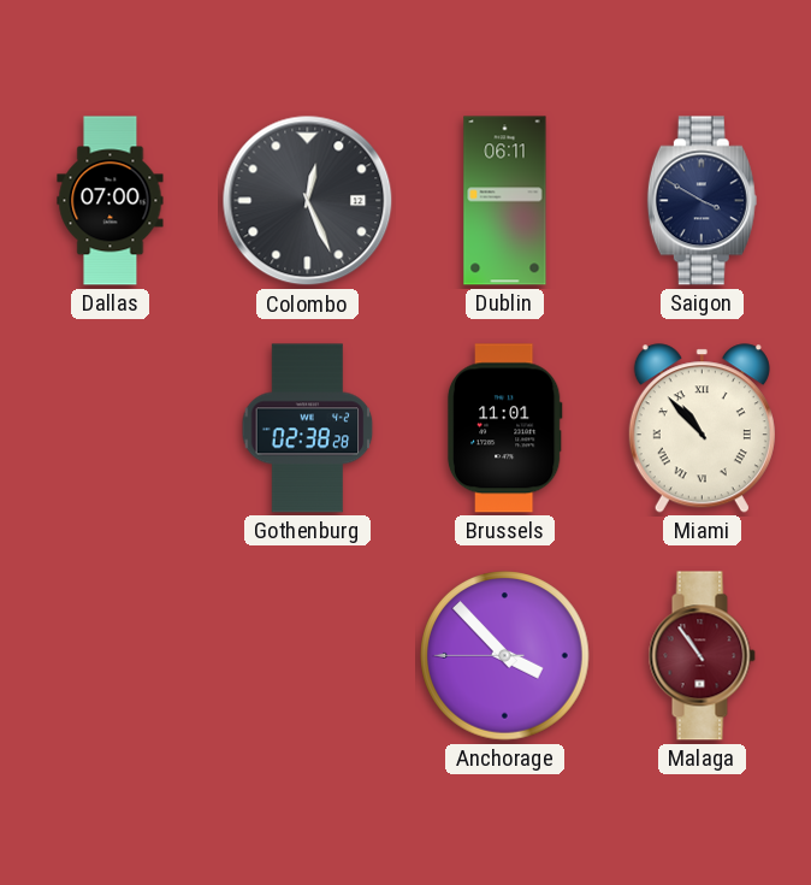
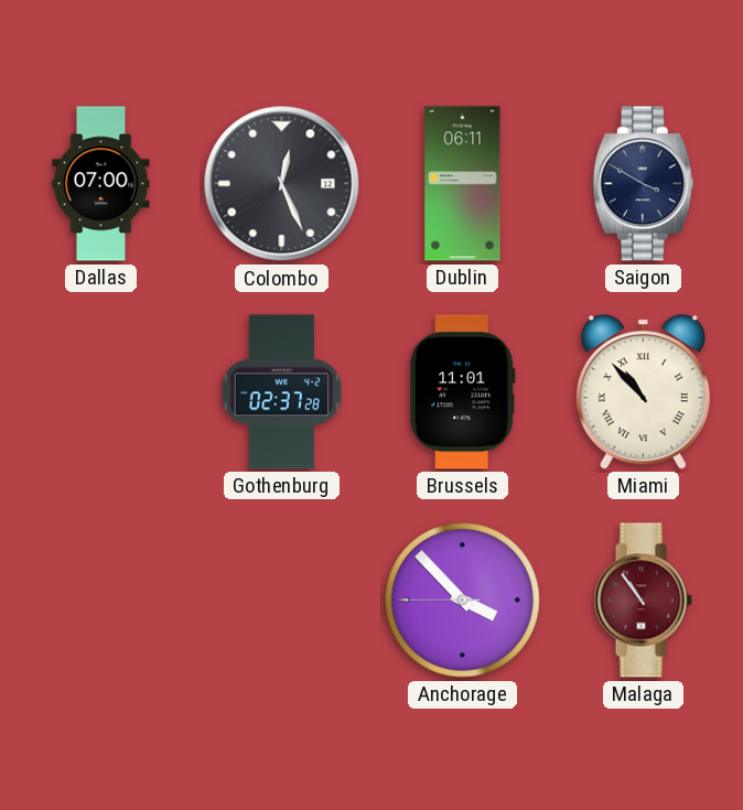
Gothenburg: 02:38 -> 02:37
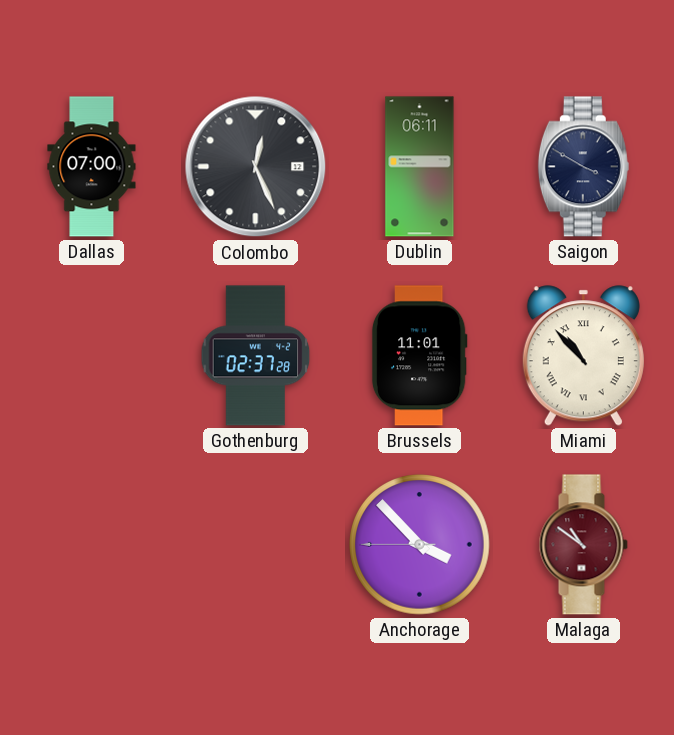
Malaga: 10:54 -> 10:51
